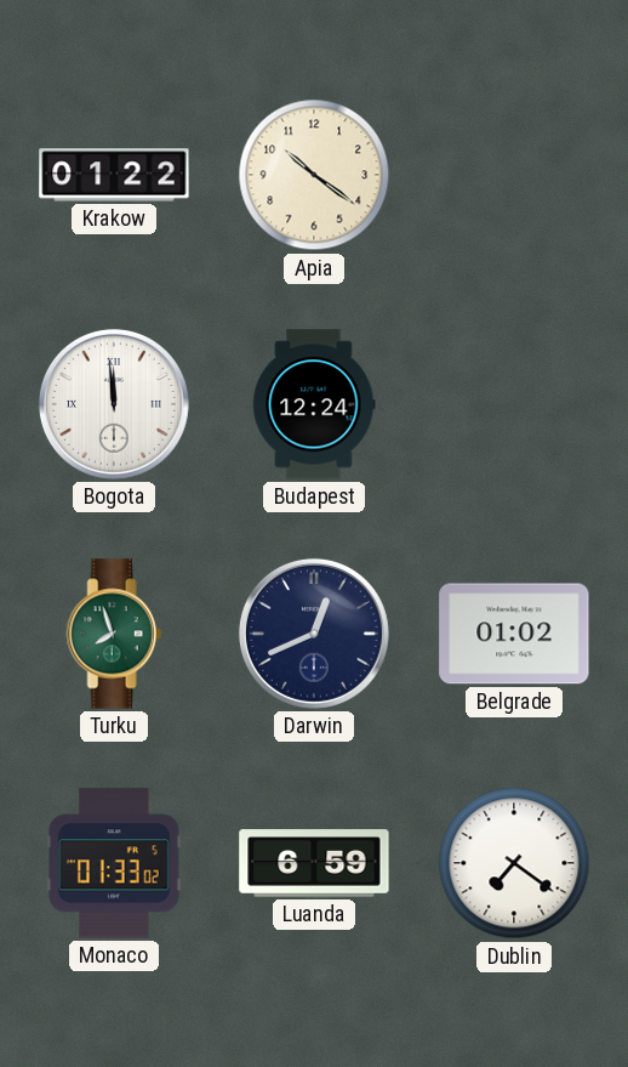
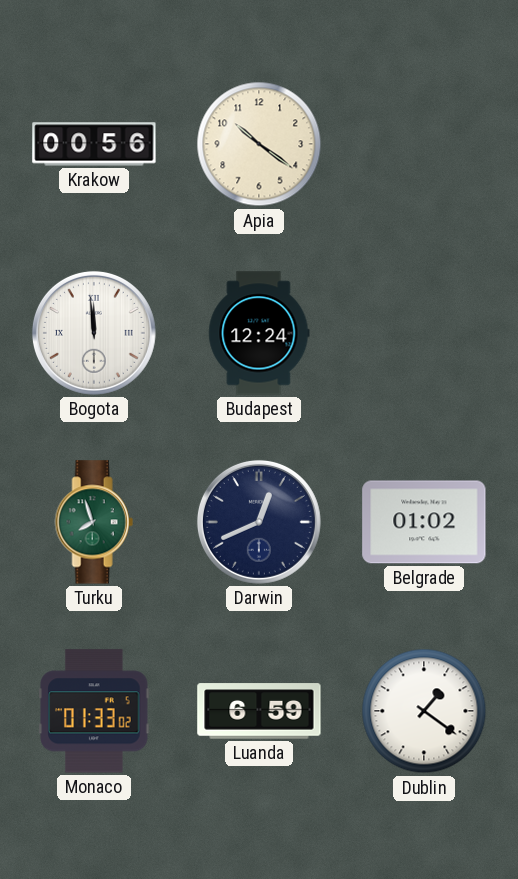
Krakow: 01:22 -> 00:56
Dublin: 7:21 -> 1:21
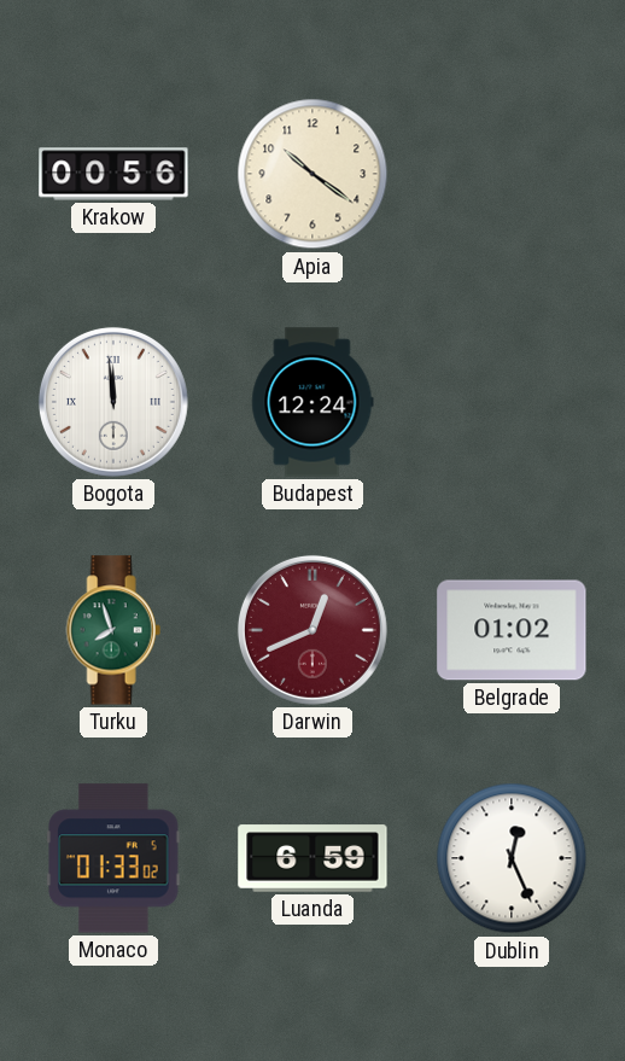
Darwin dial: navy -> burgundy
Dublin: 1:21 -> 12:26
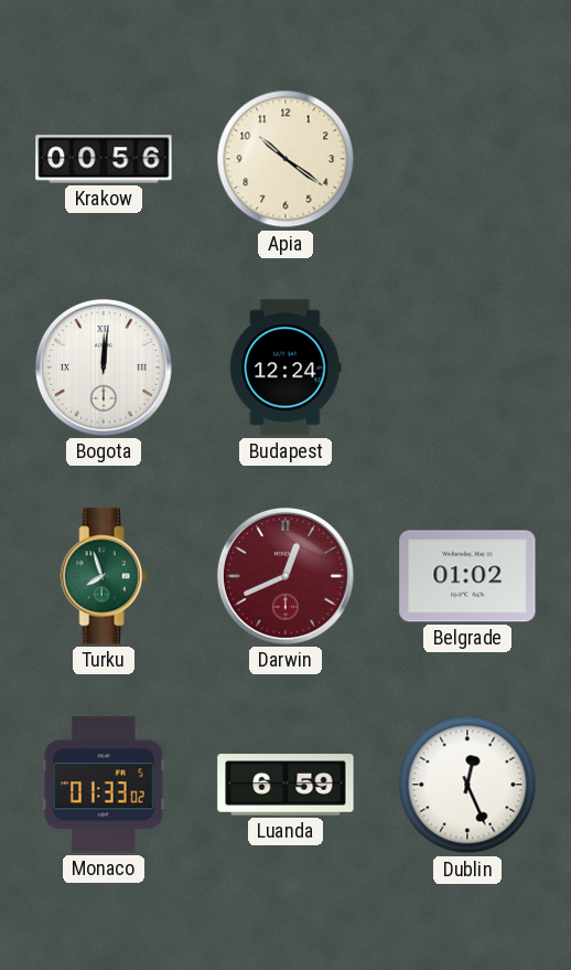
Bogota: 11:59 -> 12:01
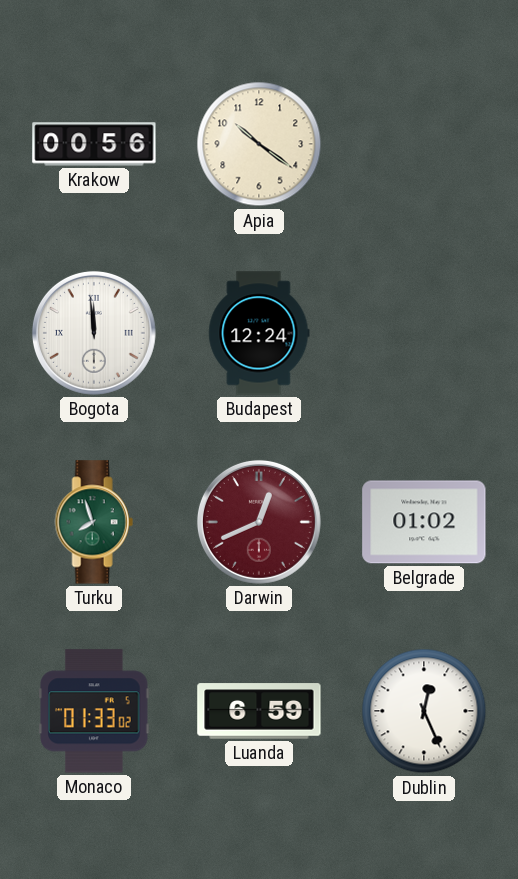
Bogota: 12:01 -> 11:59
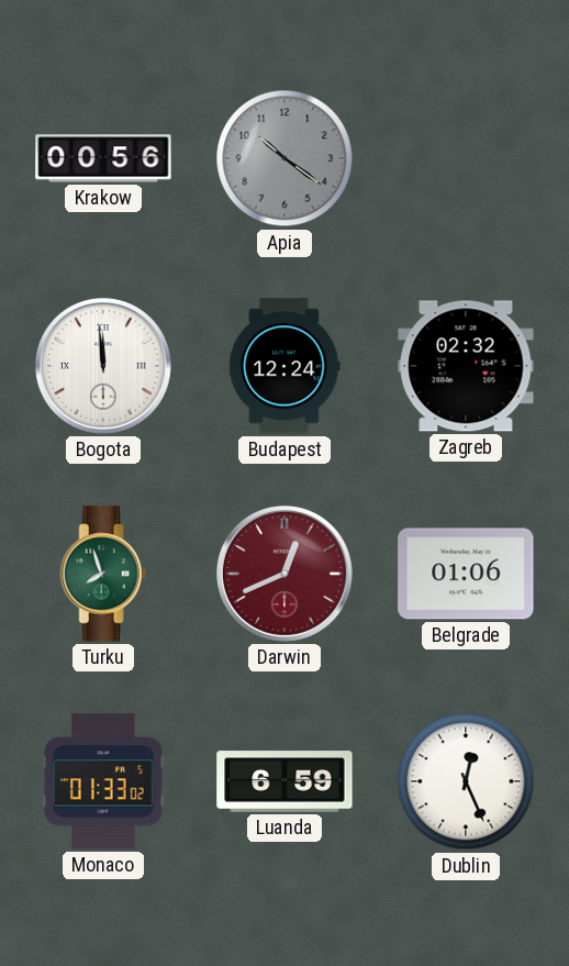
Apia dial: cream -> grey
Zagreb: none -> 02:32
Belgrade: 01:02 -> 01:06
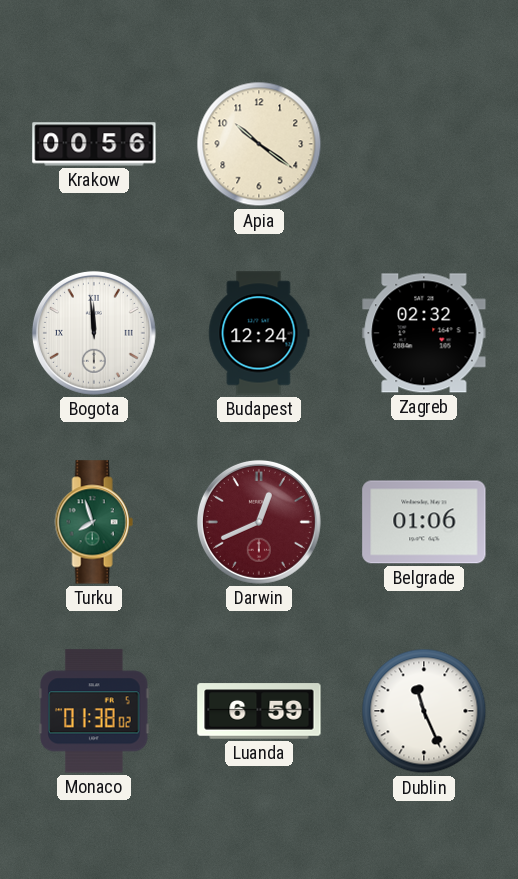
Apia dial: grey -> cream
Monaco: 01:33 -> 01:38
Dublin: 12:26 -> 11:26
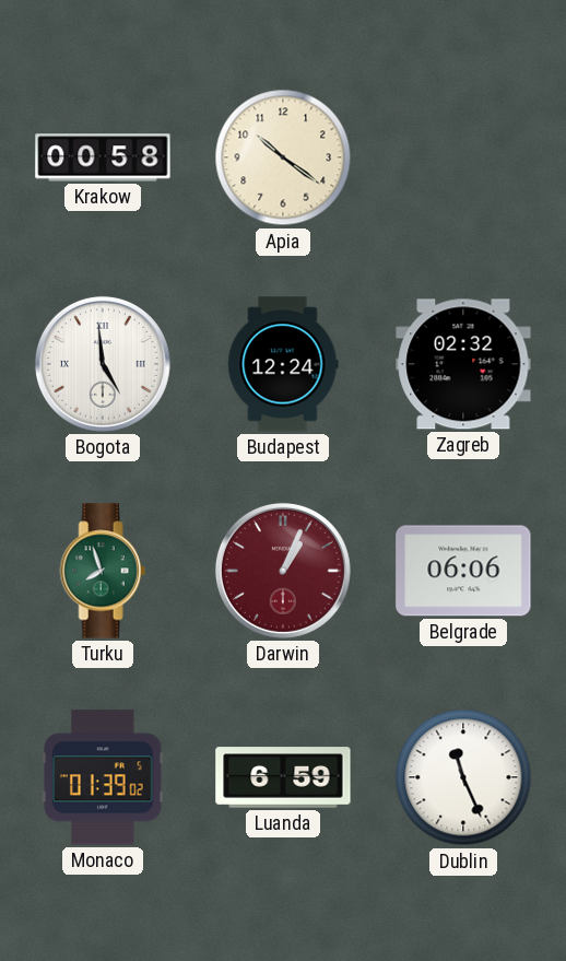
Krakow: 00:56 -> 00:58
Bogota: 11:59 -> 4:59
Darwin: 12:41 -> 1:04
Belgrade: 01:06 -> 06:06
Monaco: 01:38 -> 01:39
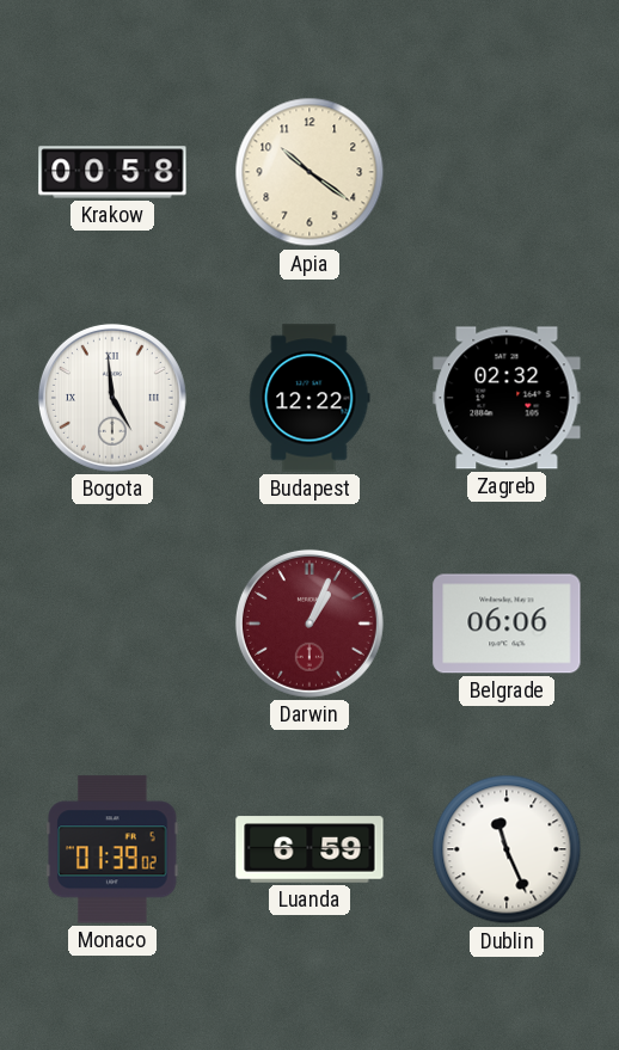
Budapest: 12:24 -> 12:22
Turku: 7:57 -> none
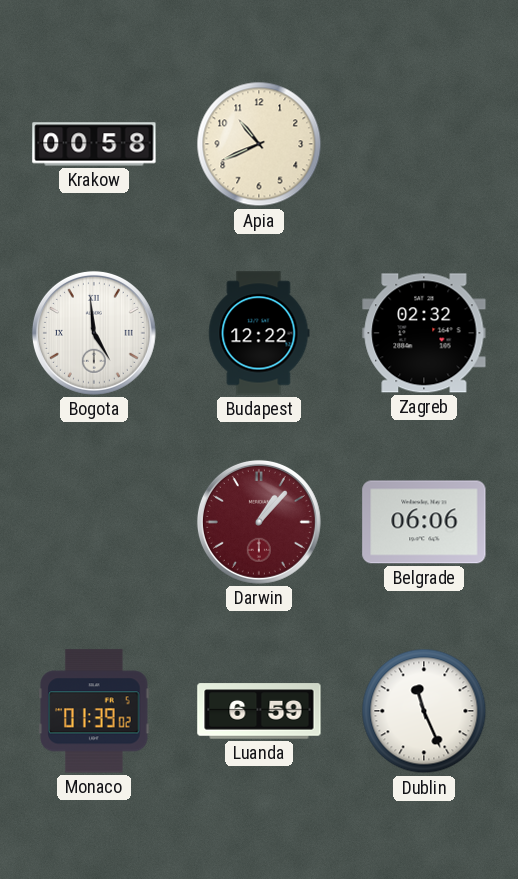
Apia: 10:21 -> 10:41
Darwin: 1:04 -> 1:07
